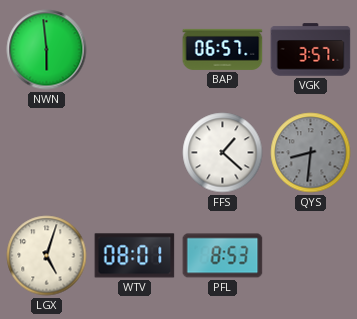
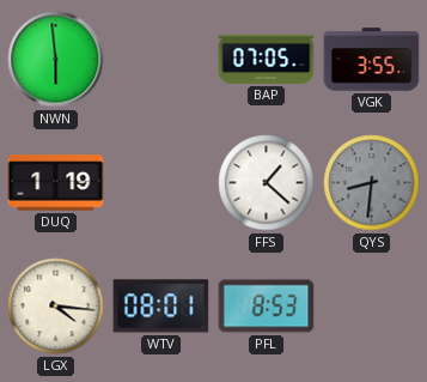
BAP: 06:57 -> 07:05
VGK: 3:57 -> 3:55
DUQ: none -> 1:19
LGX: 5:03 -> 4:16
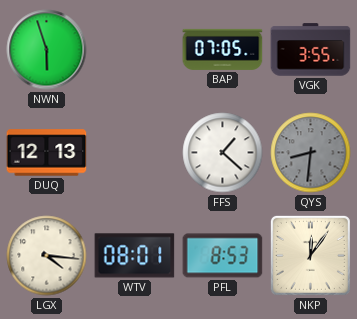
NWN: 5:59 -> 5:57
DUQ: 1:19 -> 12:13
NKP: none -> 12:06
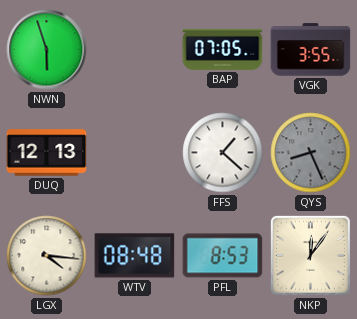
QYS: 8:31 -> 8:26
WTV: 08:01 -> 08:48
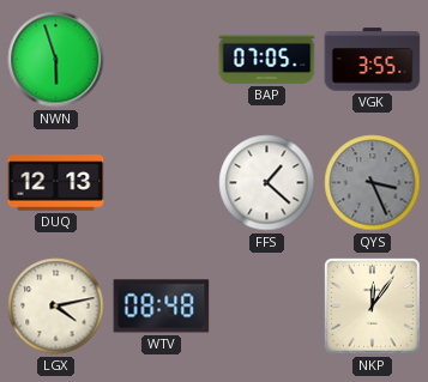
QYS: 8:26 -> 3:26
LGX: 4:16 -> 4:13
PFL: 8:53 -> none
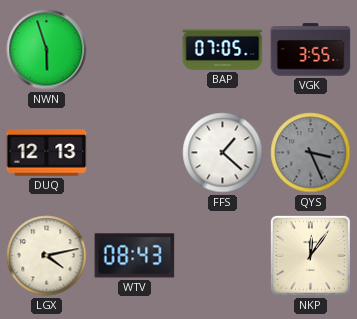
WTV: 08:48 -> 08:43
